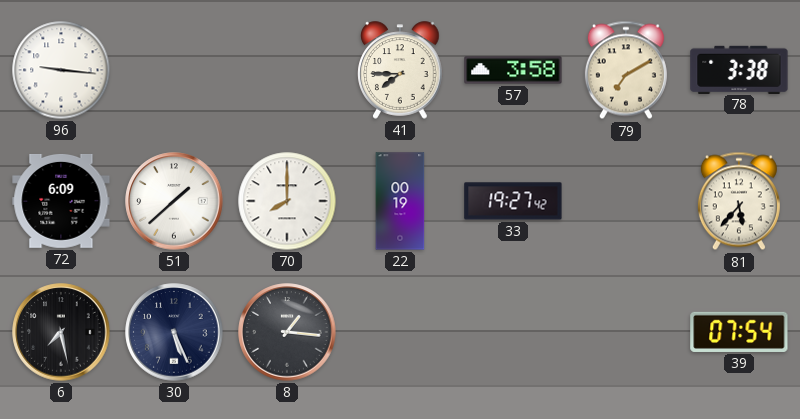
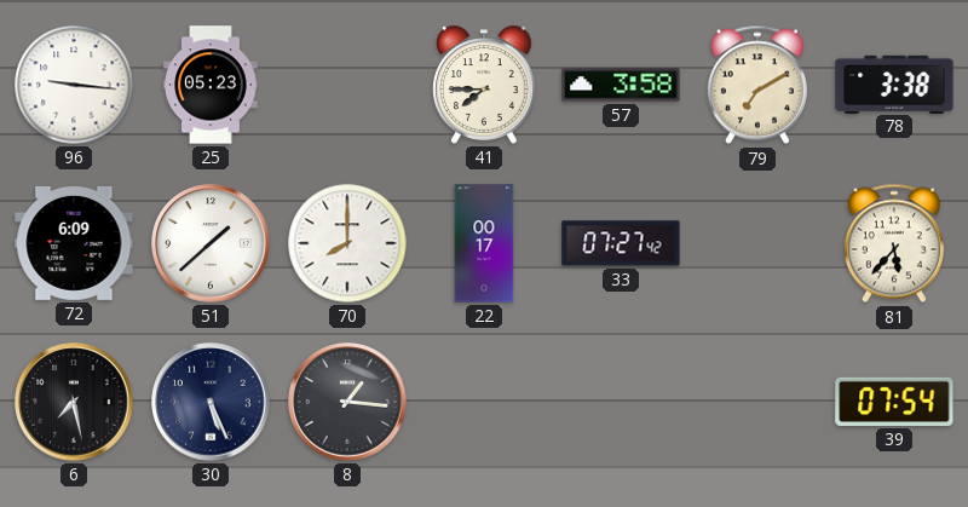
25: none -> 05:23
22: 00:19 -> 00:17
33: 19:27 -> 07:27
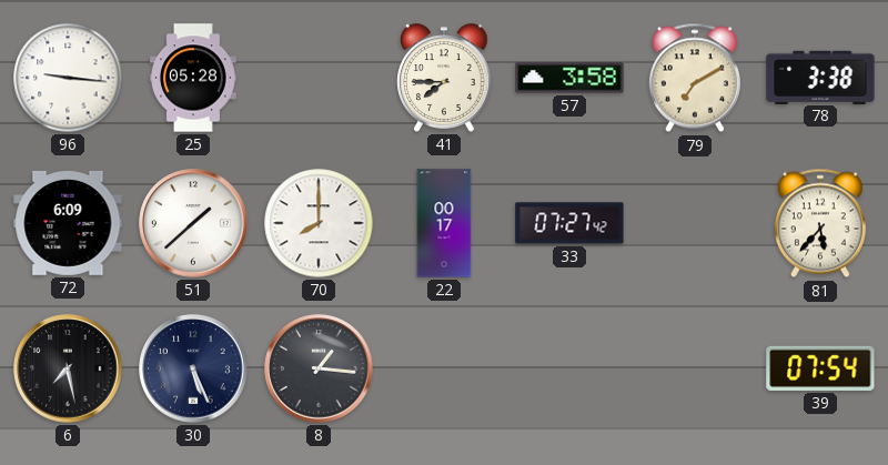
25: 05:23 -> 05:28
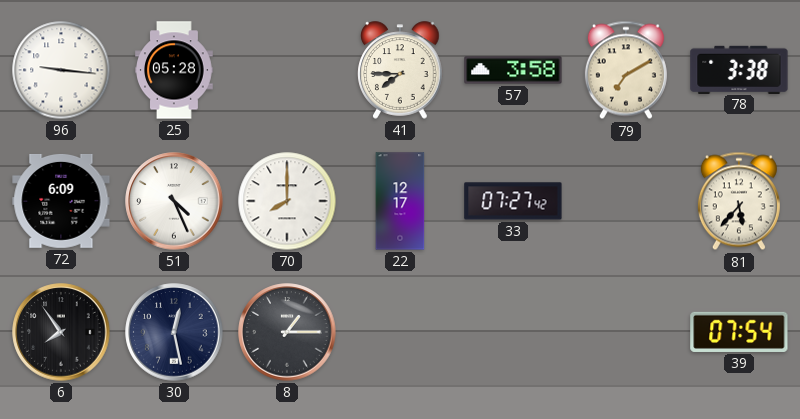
51: 1:38 -> 4:26
22: 00:17 -> 12:17
6: 7:28 -> 7:54
30: 5:26 -> 12:28
8: 1:16 -> 1:15
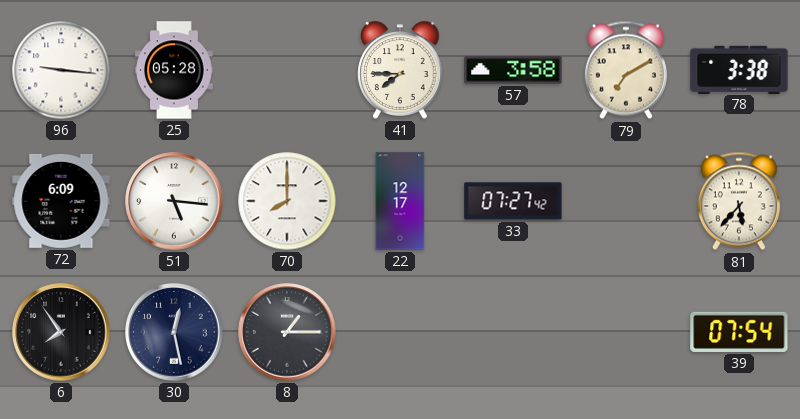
51: 4:26 -> 5:16
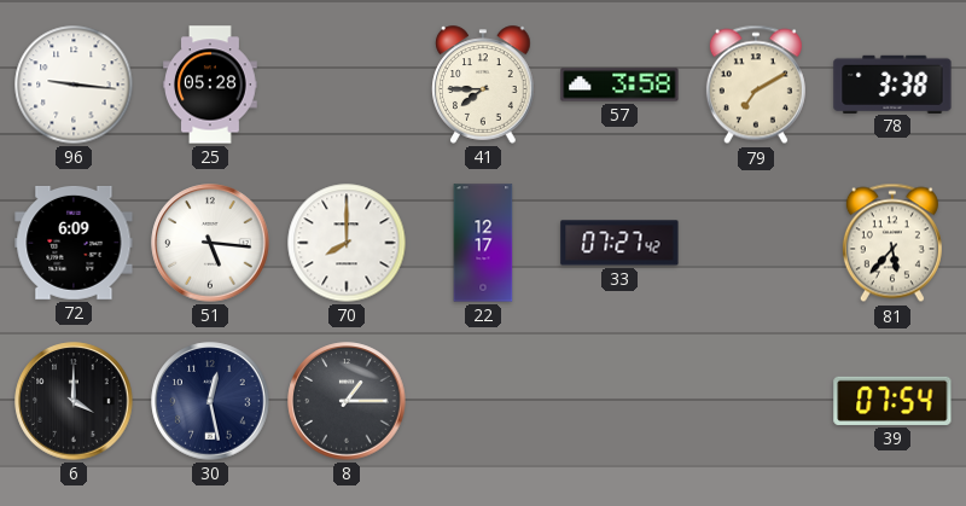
6: 7:54 -> 4:00
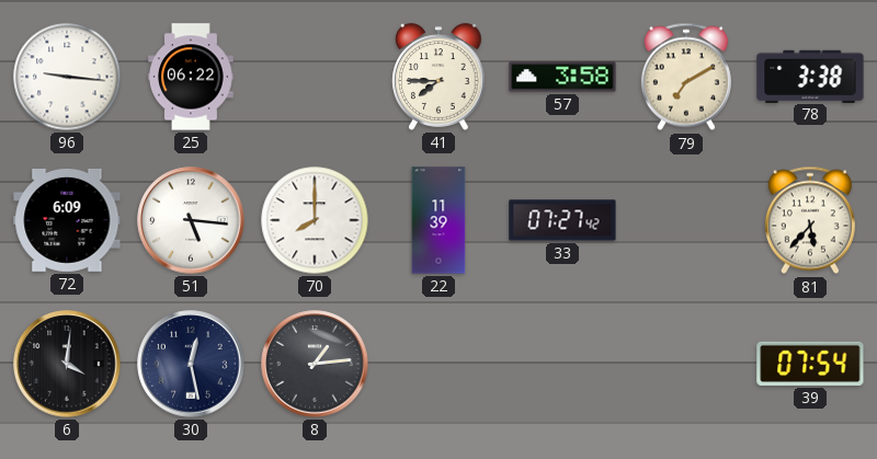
25: 05:28 -> 06:22
22: 12:17 -> 11:39
6: 4:00 -> 4:01
8: 1:15 -> 1:14
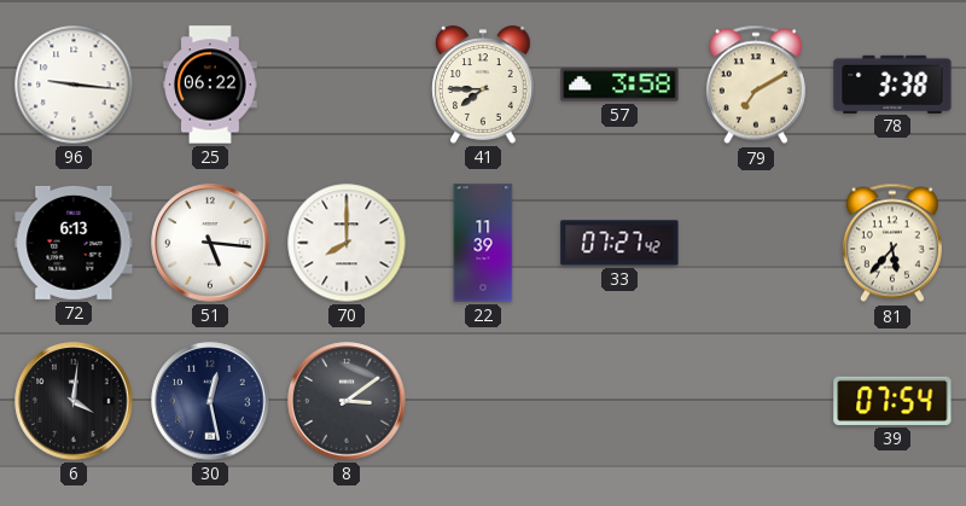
72: 6:09 -> 6:13
8: 1:14 -> 3:09
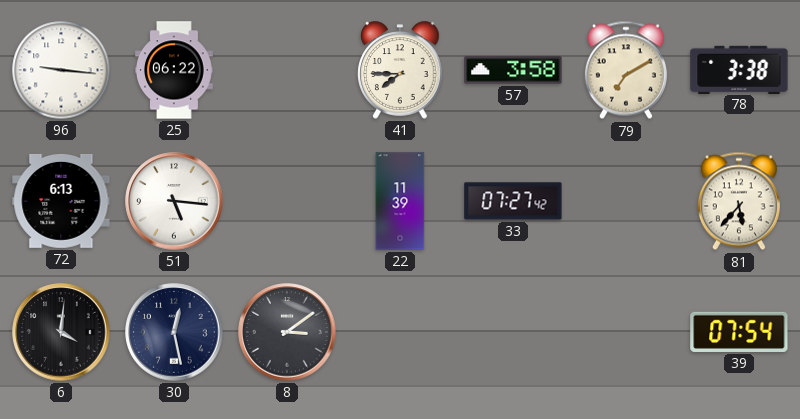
70: 8:00 -> none
